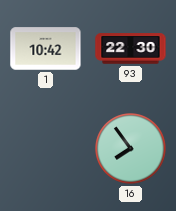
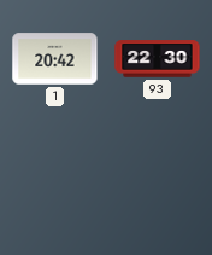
1: 10:42 -> 20:42
16: 7:54 -> none
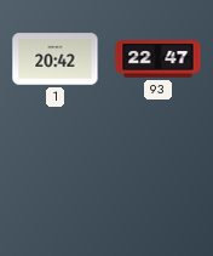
93: 22:30 -> 22:47
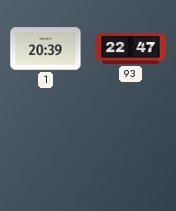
1: 20:42 -> 20:39
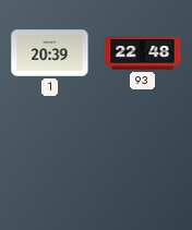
93: 22:47 -> 22:48
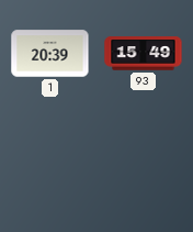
93: 22:48 -> 15:49
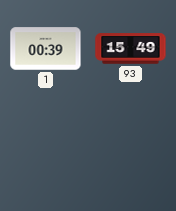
1: 20:39 -> 00:39
